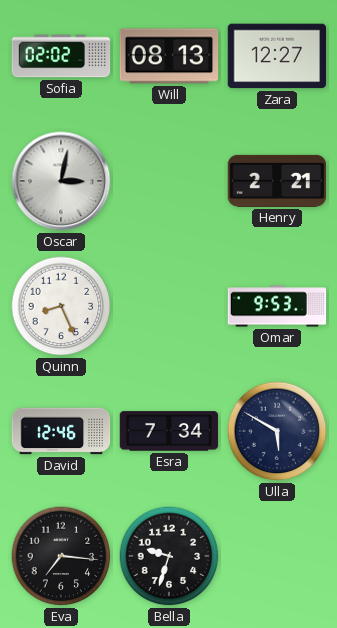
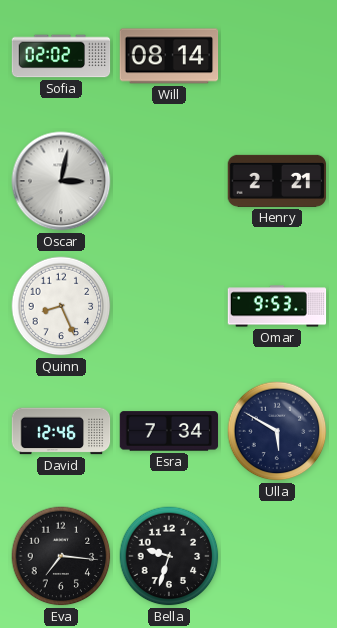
Will: 08:13 -> 08:14
Zara: 12:27 -> none
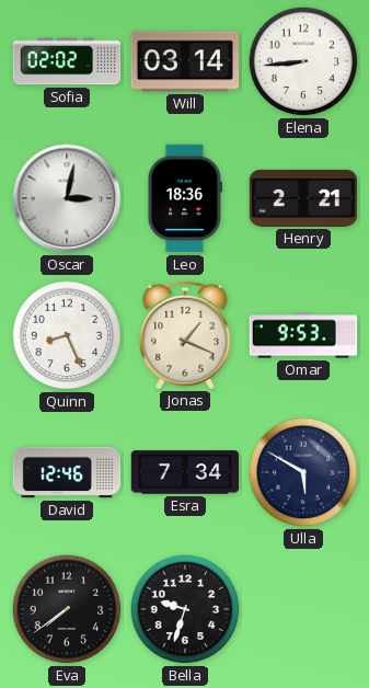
Will: 08:14 -> 03:14
Elena: none -> 8:44
Leo: none -> 18:36
Jonas: none -> 1:19
Eva: 7:16 -> 7:39
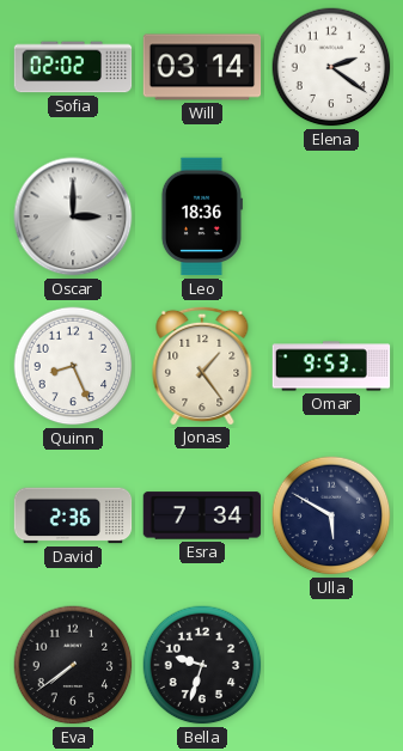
Elena: 8:44 -> 2:21
Oscar: 3:02 -> 3:00
Henry: 2:21 -> none
Jonas: 1:19 -> 1:24
David: 12:46 -> 2:36
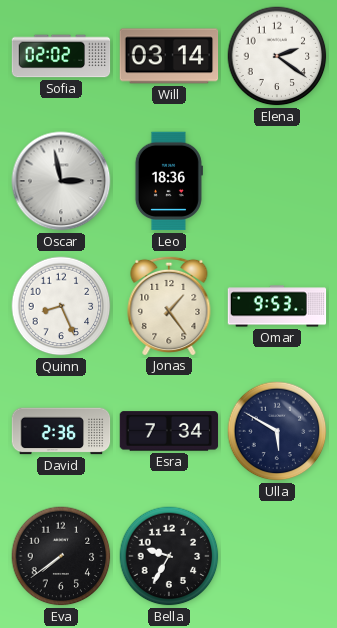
Oscar: 3:00 -> 2:58
Bella: 9:33 -> 9:35
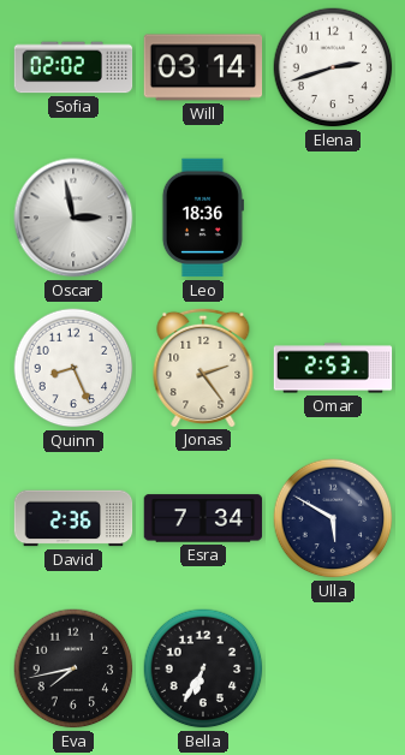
Elena: 2:21 -> 2:42
Jonas: 1:24 -> 2:24
Omar: 9:53 -> 2:53
Eva: 7:39 -> 7:43
Bella: 9:35 -> 6:35
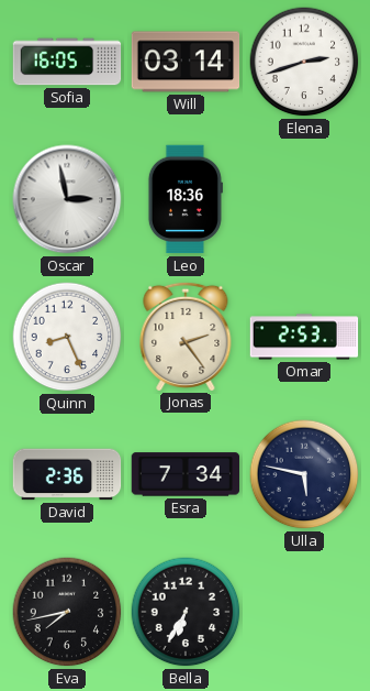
Sofia: 02:02 -> 16:05
Ulla: 5:50 -> 5:47
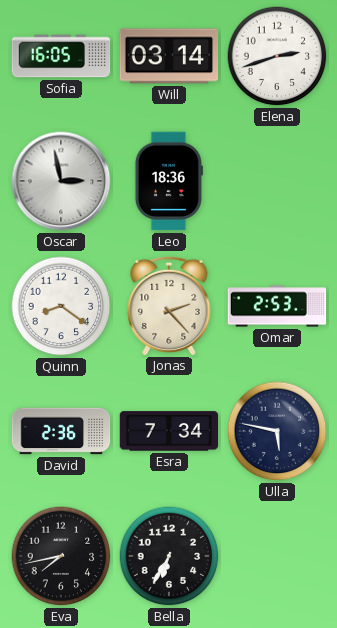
Quinn: 8:26 -> 8:21
Jonas: 2:24 -> 2:23
